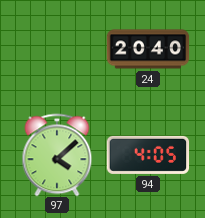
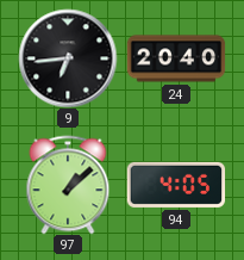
9: none -> 6:44
97: 4:08 -> 1:08
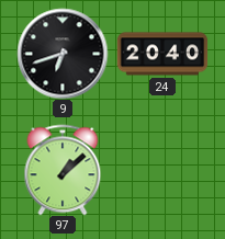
9: 6:44 -> 6:42
94: 4:05 -> none
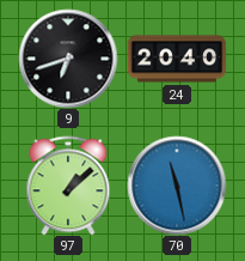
70: none -> 11:28
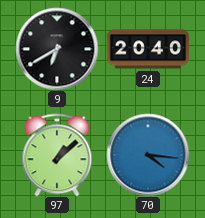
9: 6:42 -> 6:40
70: 11:28 -> 4:16
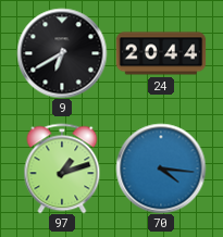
24: 20:40 -> 20:44
97: 1:08 -> 1:12
